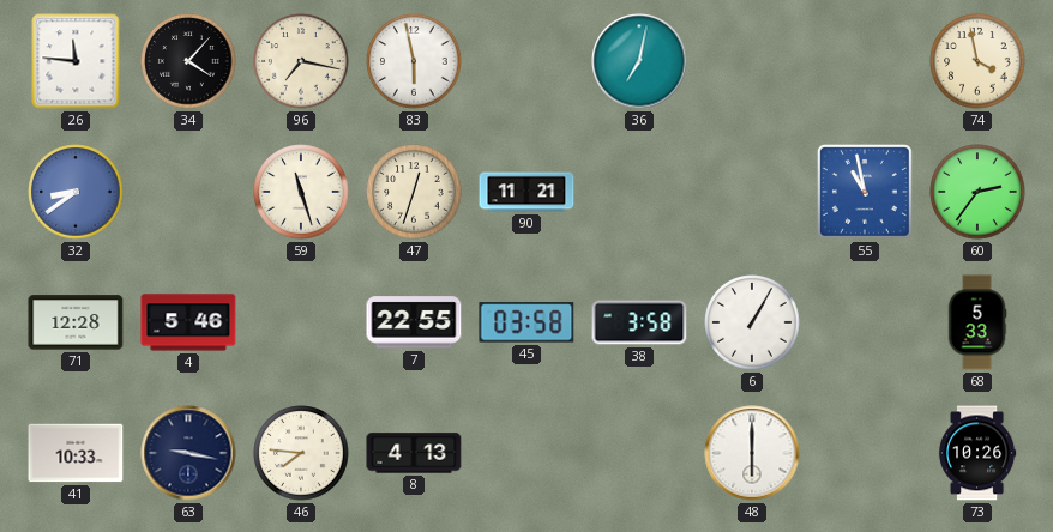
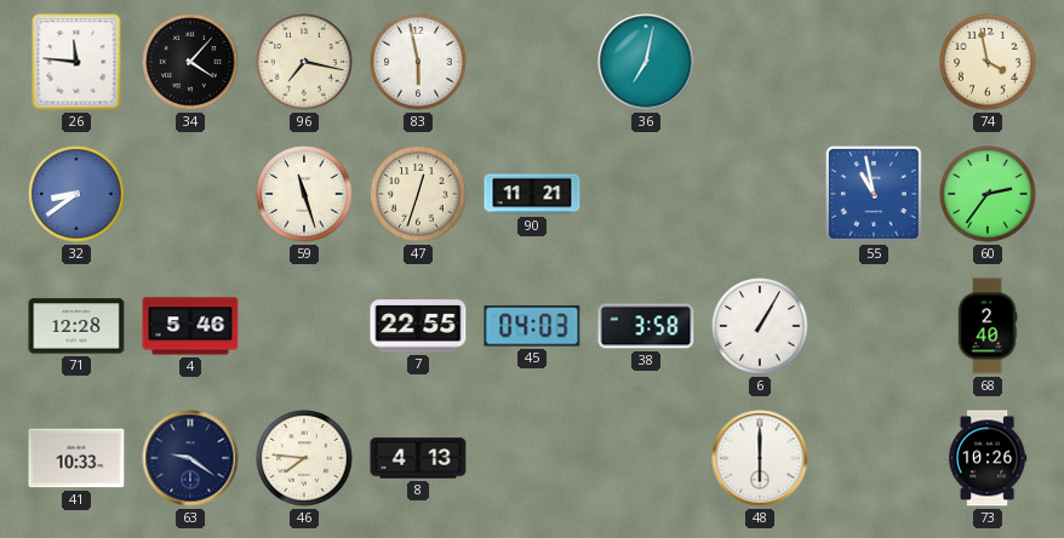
45: 03:58 -> 04:03
68: 5:33 -> 2:40
63: 9:17 -> 9:21
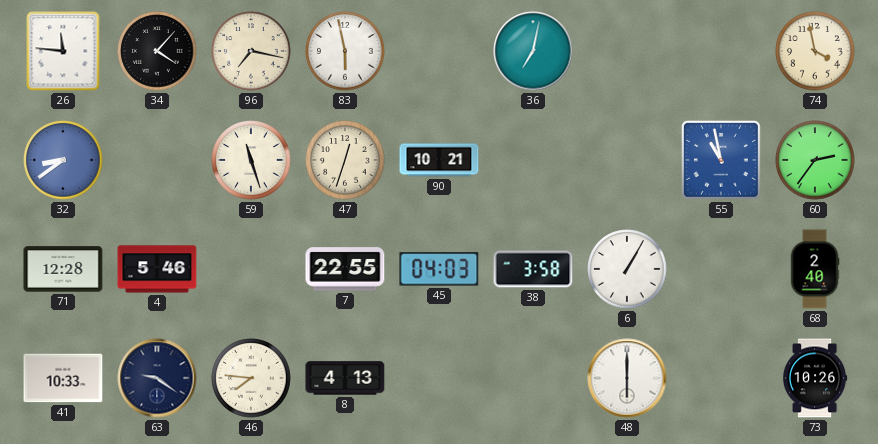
90: 11:21 -> 10:21
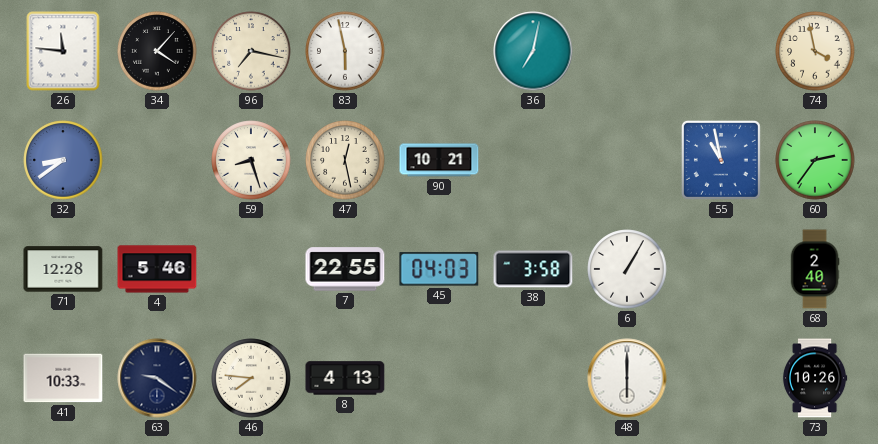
59: 11:27 -> 8:27
47: 12:33 -> 12:28
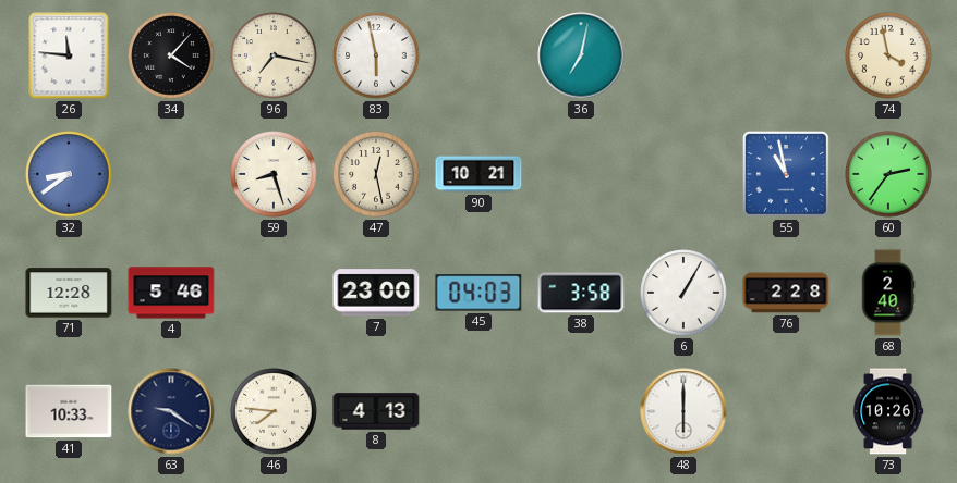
7: 22:55 -> 23:00
76: none -> 2:28
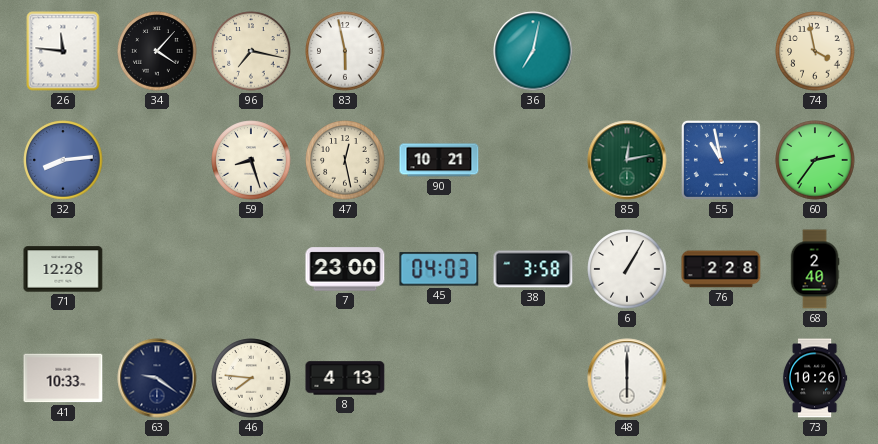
32: 8:39 -> 8:14
85: none -> 12:13
4: 5:46 -> none
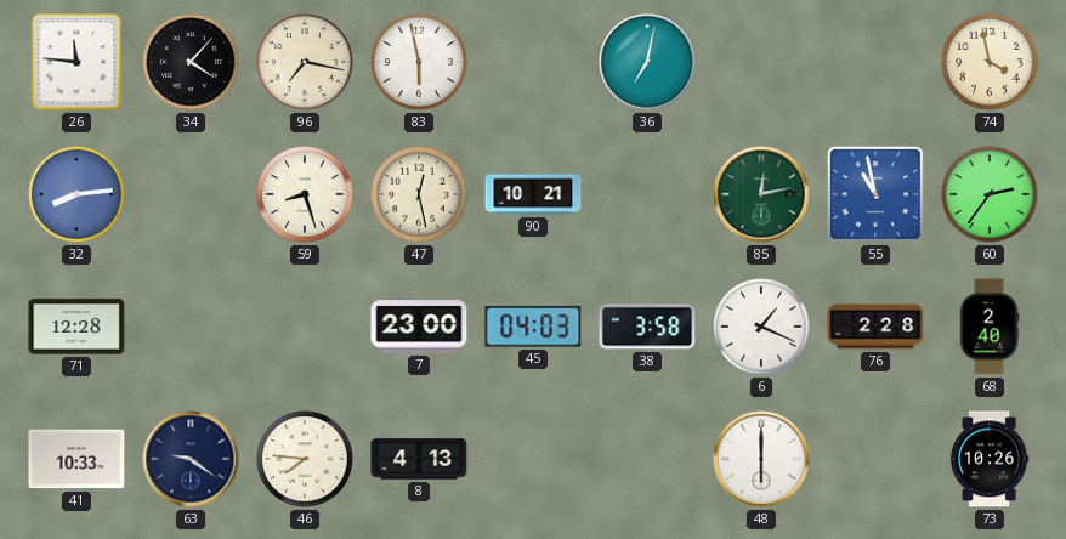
6: 1:05 -> 1:19
